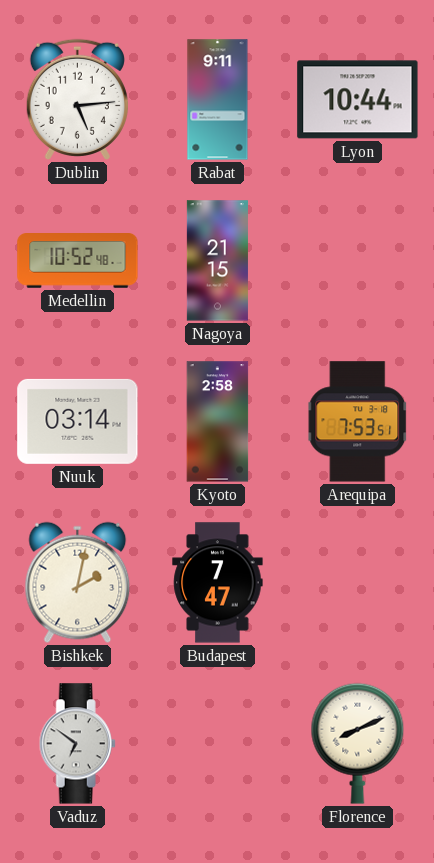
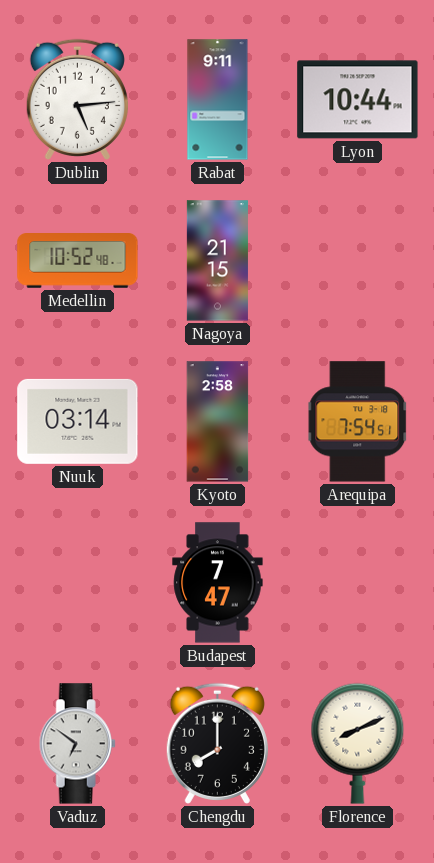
Arequipa: 7:53 -> 7:54
Bishkek: 2:02 -> none
Chengdu: none -> 8:00
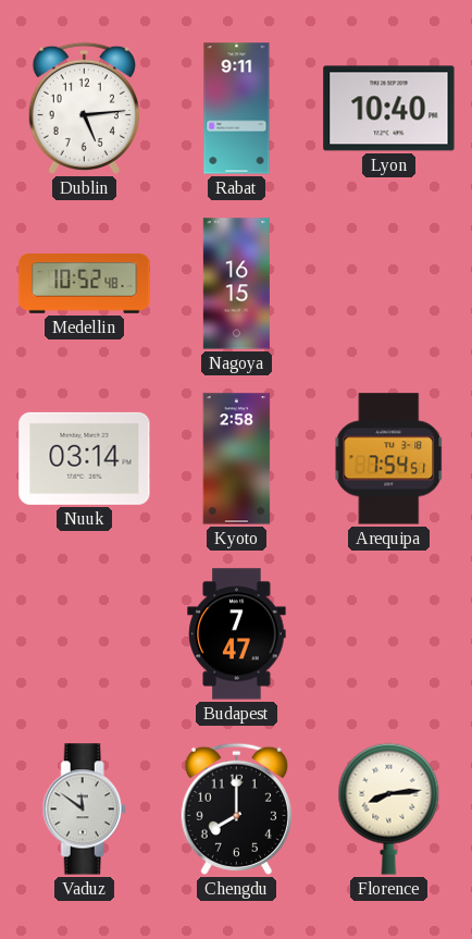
Lyon: 10:44 -> 10:40
Nagoya: 21:15 -> 16:15
Vaduz: 6:51 -> 11:51
Florence: 8:11 -> 8:14
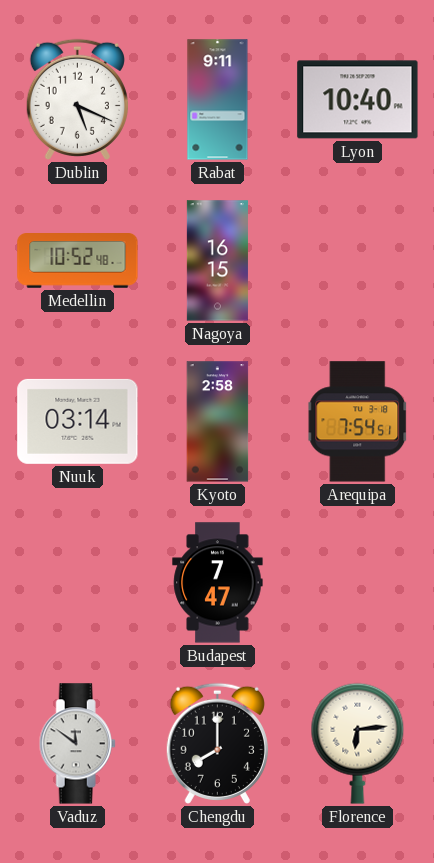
Dublin: 5:14 -> 5:19
Florence: 8:14 -> 6:14
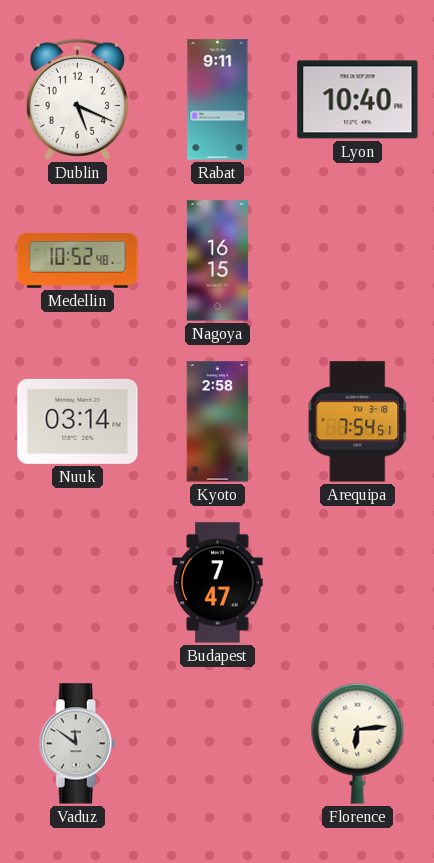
Chengdu: 8:00 -> none
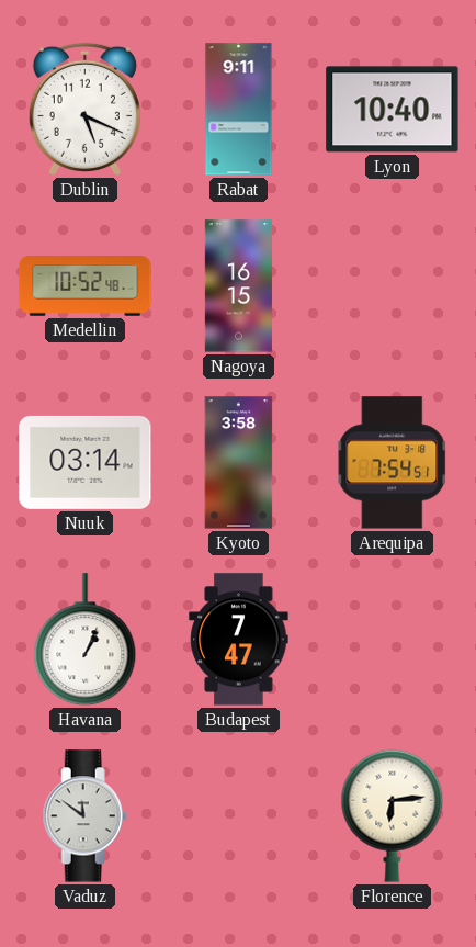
Kyoto: 2:58 -> 3:58
Havana: none -> 1:04
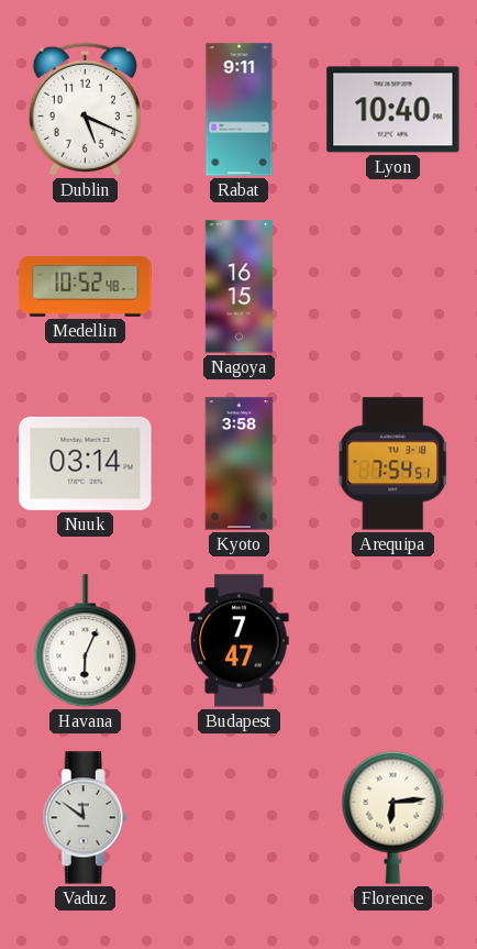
Havana: 1:04 -> 6:04
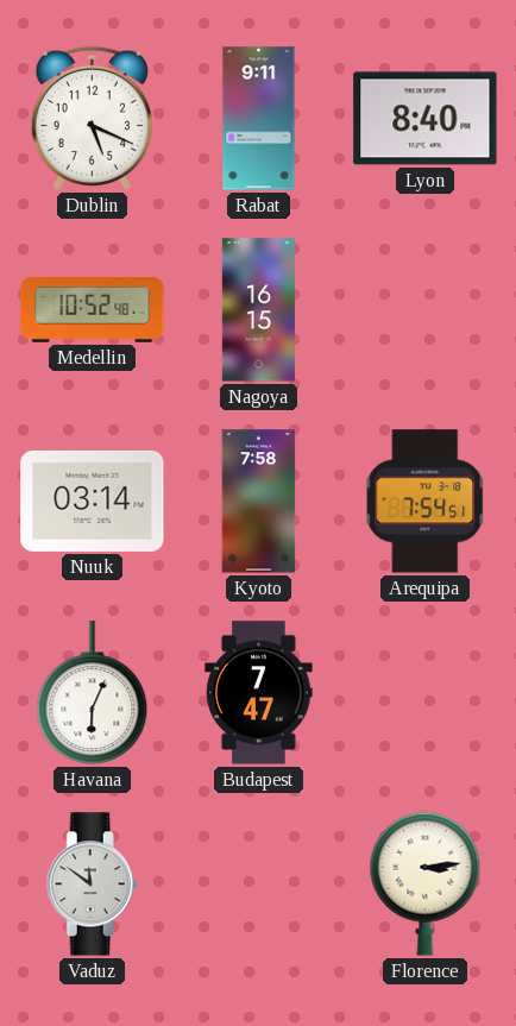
Lyon: 10:40 -> 8:40
Kyoto: 3:58 -> 7:58
Florence: 6:14 -> 3:14
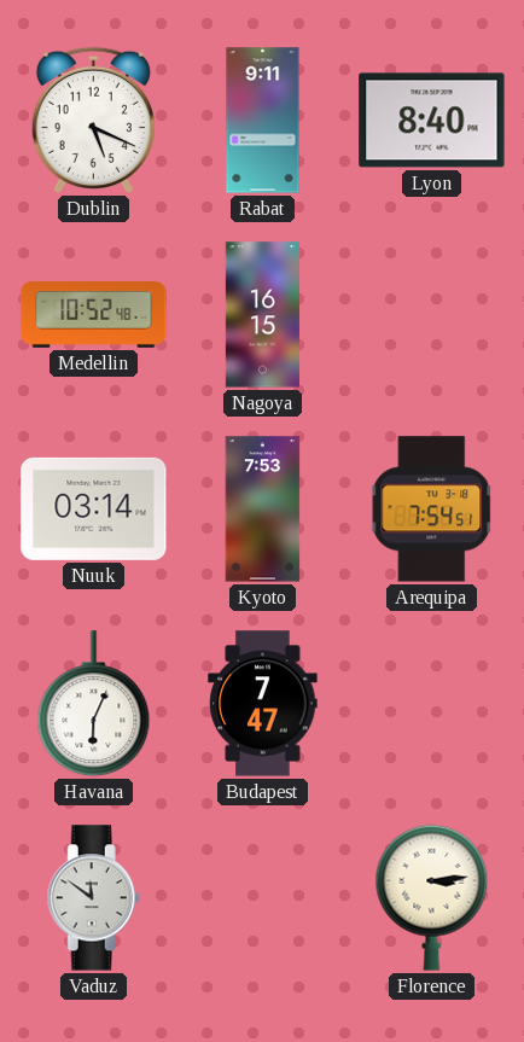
Kyoto: 7:58 -> 7:53
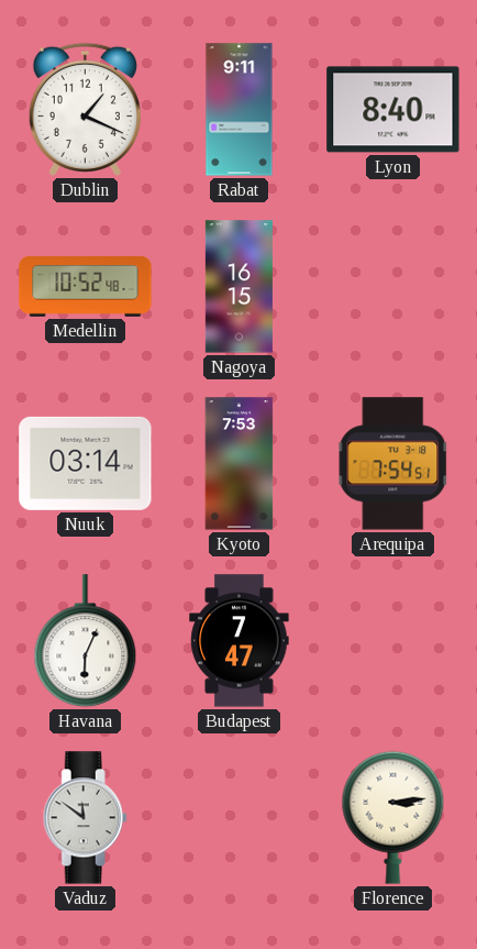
Dublin: 5:19 -> 1:19
